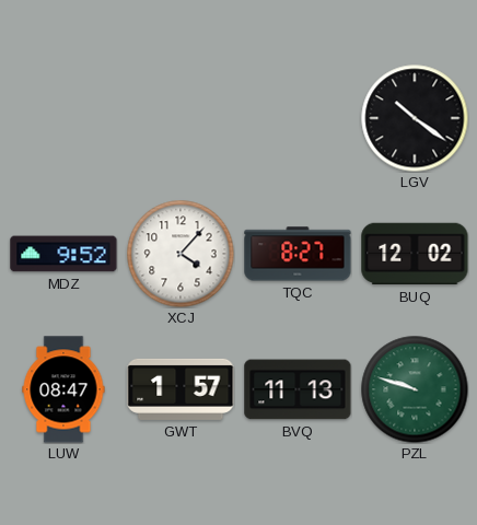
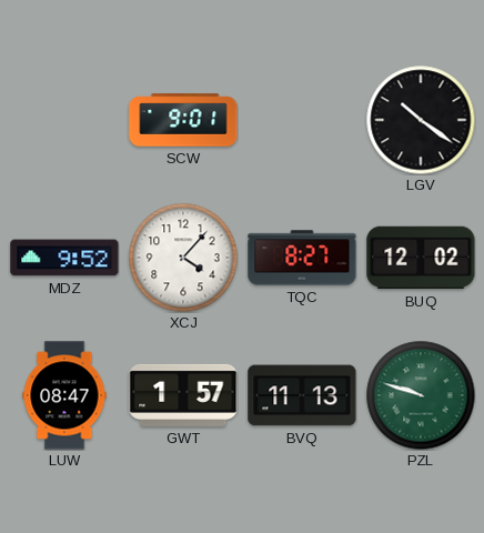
SCW: none -> 9:01
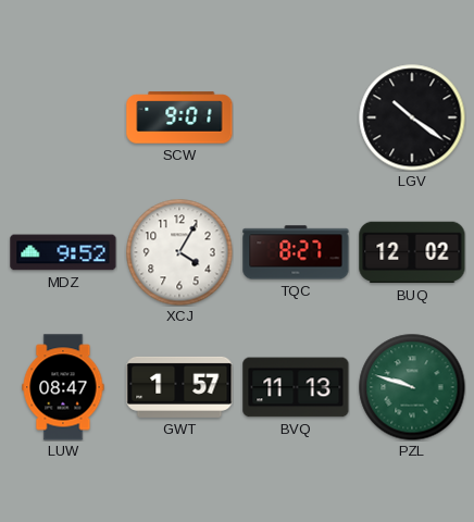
XCJ: 4:07 -> 4:05
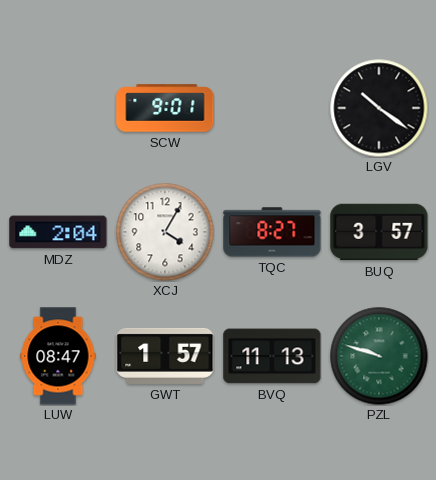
MDZ: 9:52 -> 2:04
BUQ: 12:02 -> 3:57
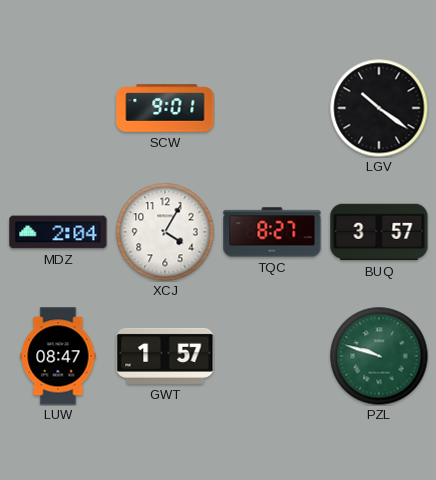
BVQ: 11:13 -> none
